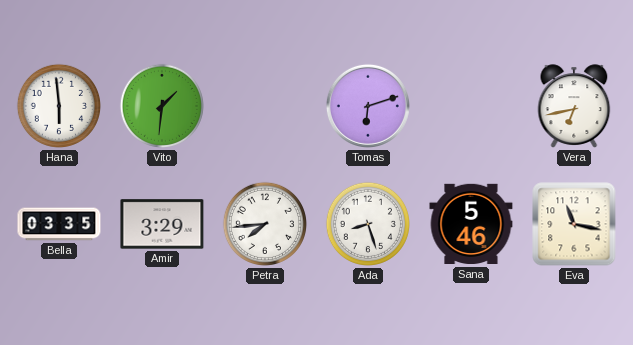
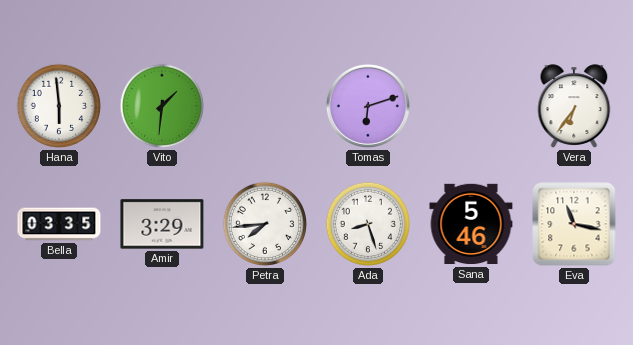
Vera: 6:43 -> 6:36
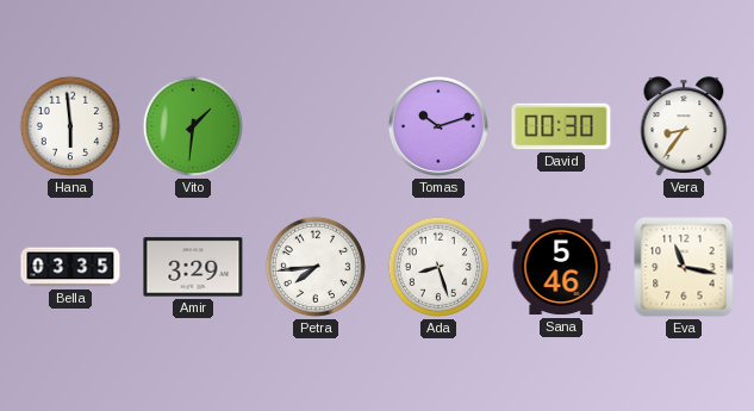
Tomas: 6:12 -> 10:12
David: none -> 00:30
Vera: 6:36 -> 8:36
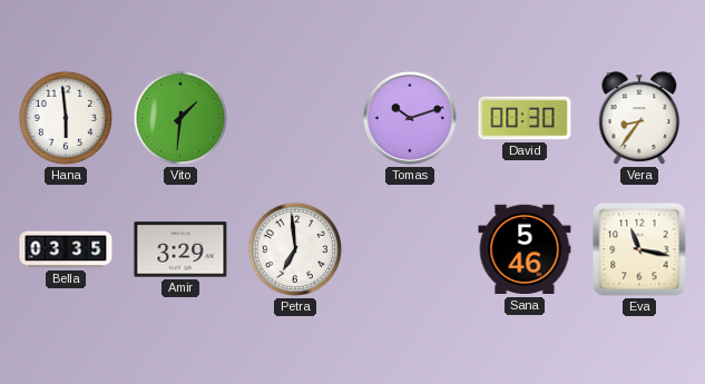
Petra: 7:44 -> 6:59
Ada: 8:27 -> none
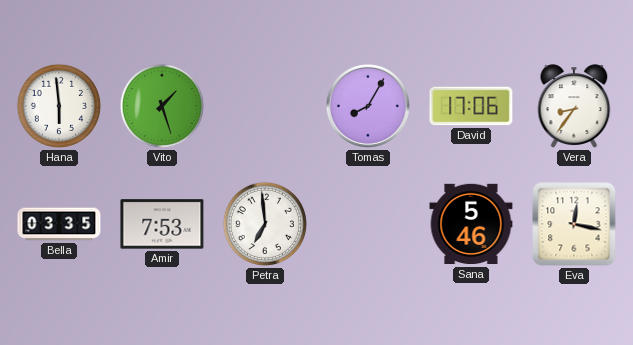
Vito: 1:31 -> 1:27
Tomas: 10:12 -> 8:05
David: 00:30 -> 17:06
Amir: 3:29 -> 7:53
Eva: 11:17 -> 12:17
